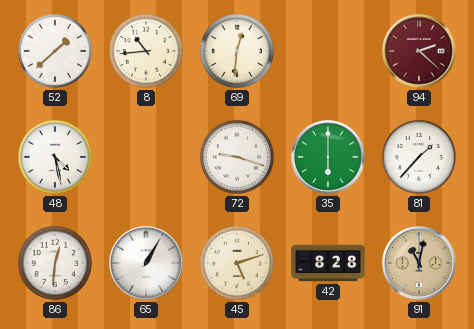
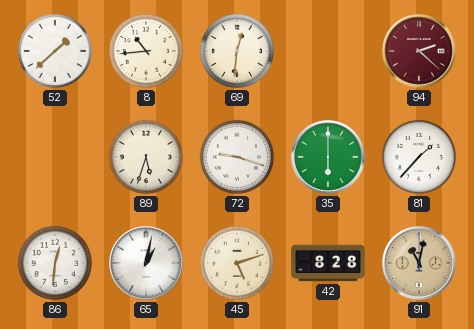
48: 4:28 -> none
89: none -> 5:33
65: 1:05 -> 1:02
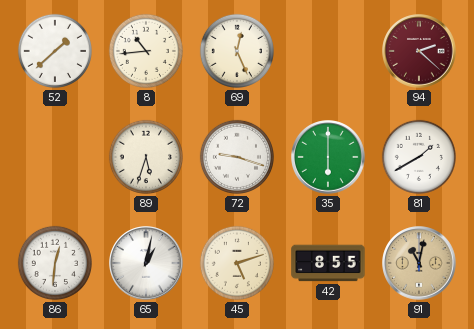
69: 12:31 -> 12:26
81: 1:37 -> 1:40
42: 8:28 -> 8:55
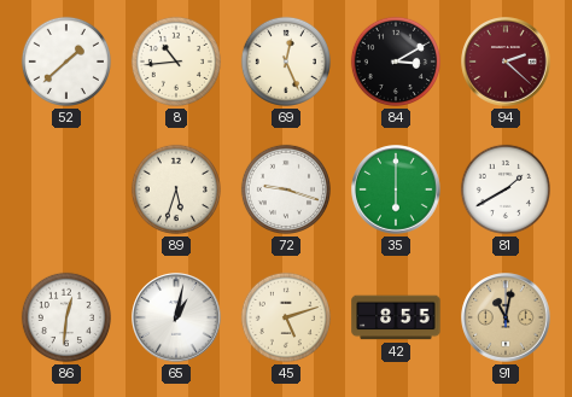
84: none -> 3:10
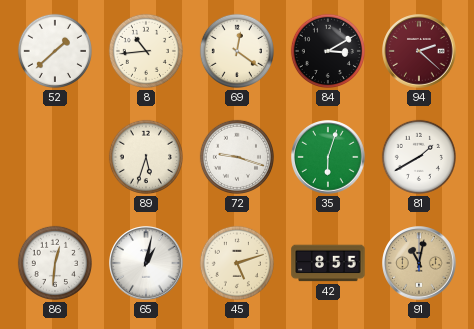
69: 12:26 -> 12:21
35: 6:00 -> 6:03
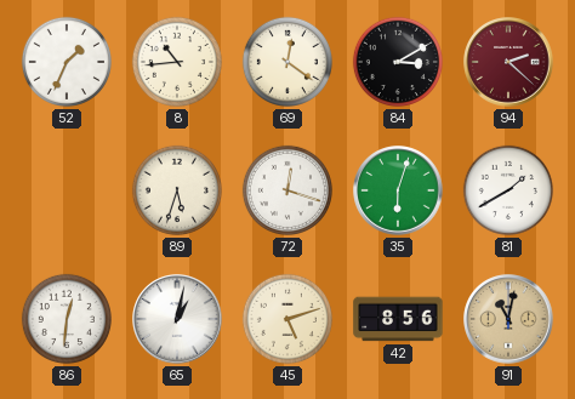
52: 1:38 -> 1:34
72: 9:18 -> 12:18
42: 8:55 -> 8:56
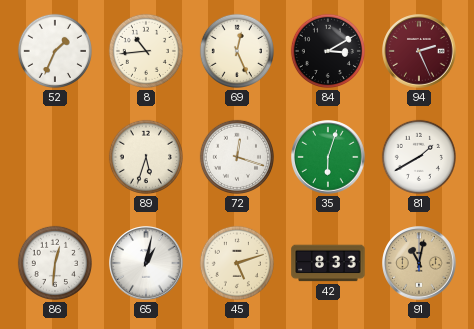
69: 12:21 -> 12:26
94: 2:22 -> 2:26
42: 8:56 -> 8:33
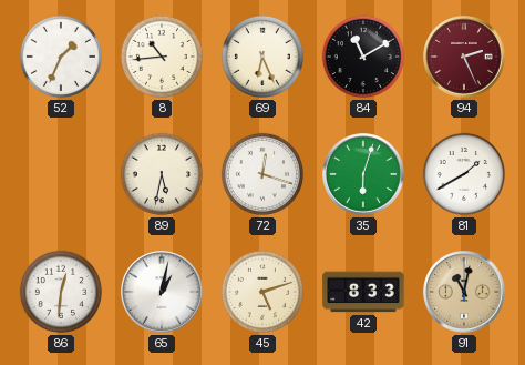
69: 12:26 -> 6:26
84: 3:10 -> 11:10
89: 5:33 -> 5:32
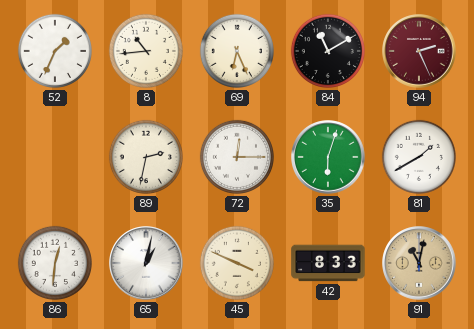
89: 5:32 -> 2:32
72: 12:18 -> 12:15
45: 5:12 -> 3:49
